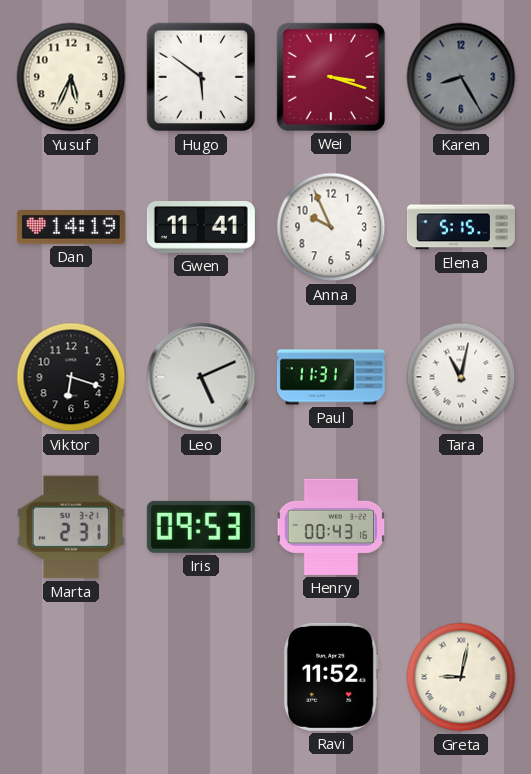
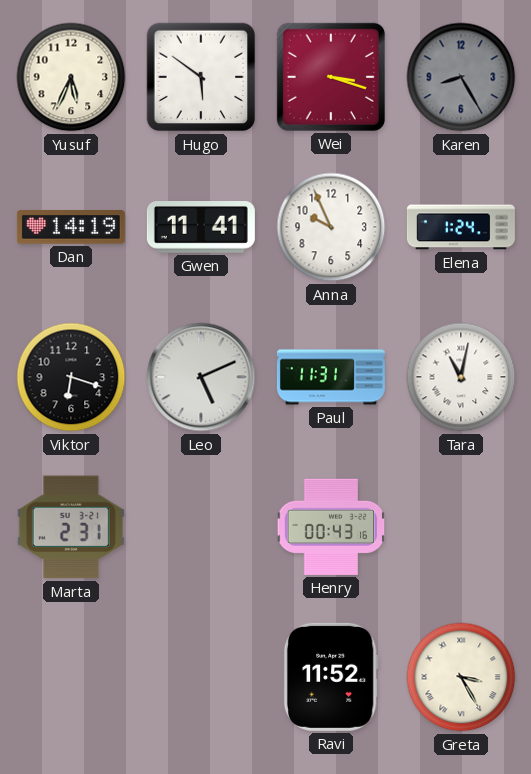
Elena: 5:15 -> 1:24
Iris: 09:53 -> none
Greta: 9:02 -> 3:25
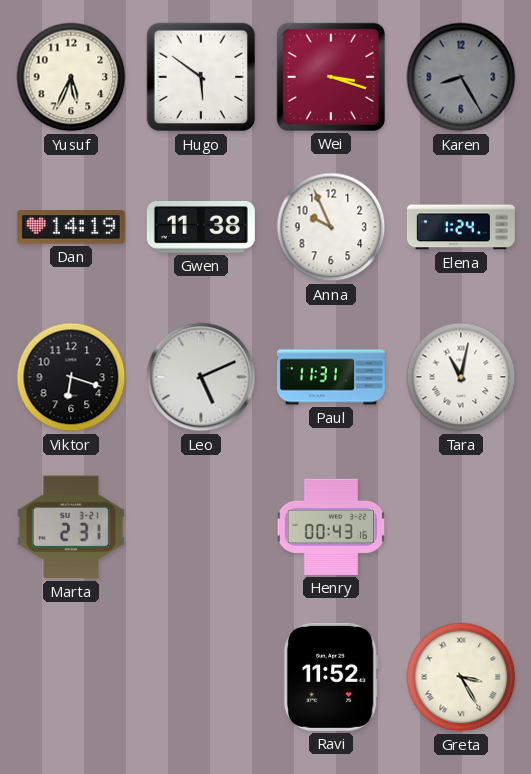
Gwen: 11:41 -> 11:38
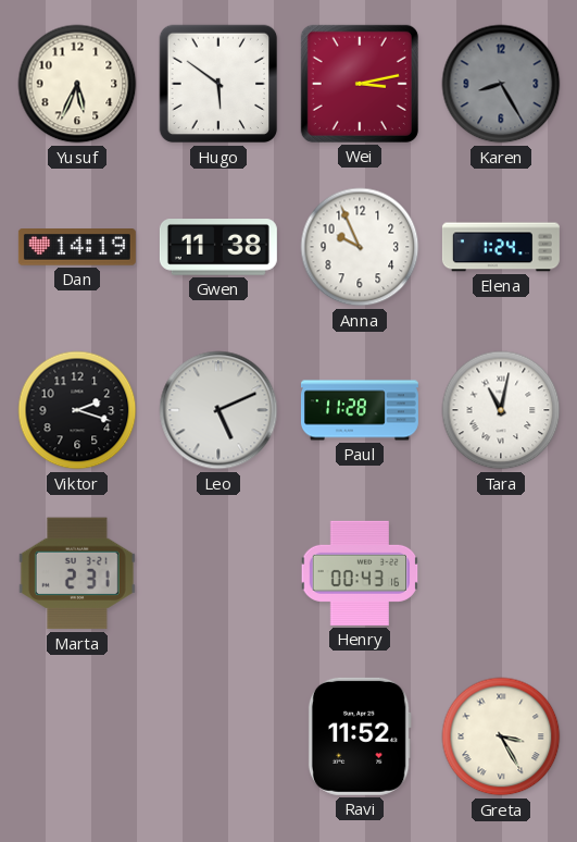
Wei: 3:18 -> 3:13
Viktor: 6:18 -> 2:18
Paul: 11:31 -> 11:28
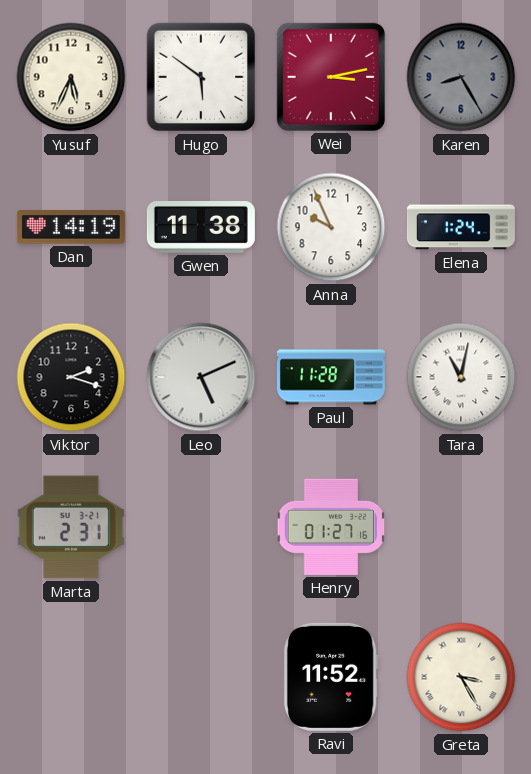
Henry: 00:43 -> 01:27
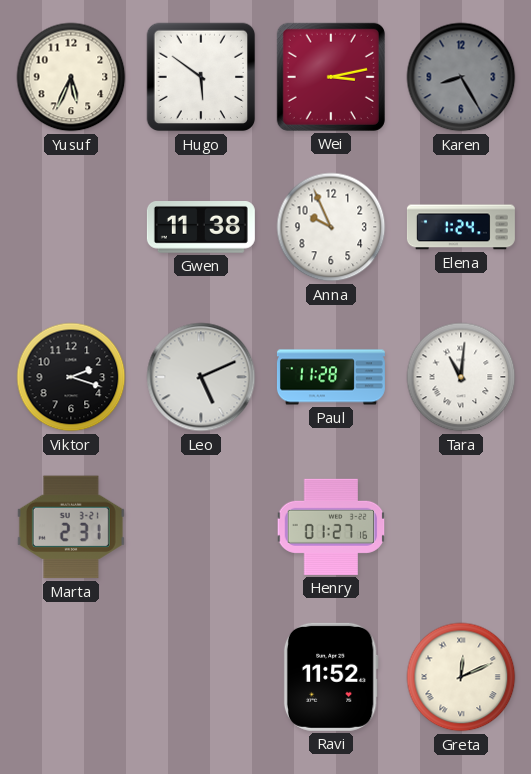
Dan: 14:19 -> none
Tara: 11:02 -> 11:01
Greta: 3:25 -> 12:11
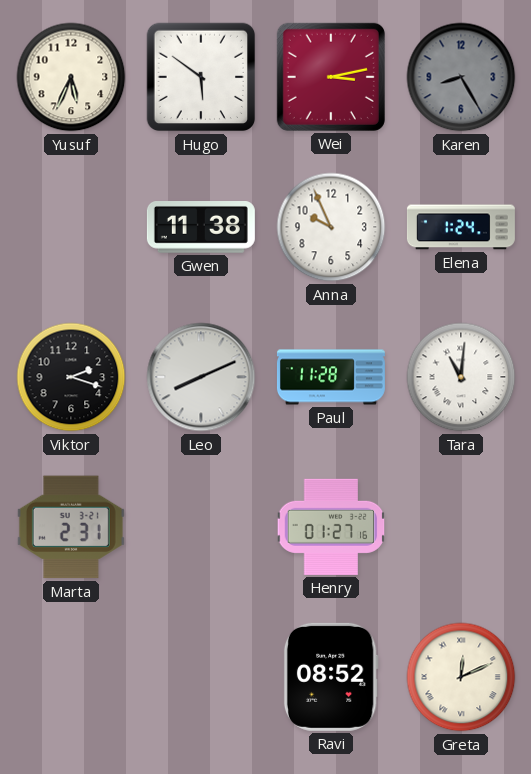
Leo: 5:11 -> 8:11
Ravi: 11:52 -> 08:52
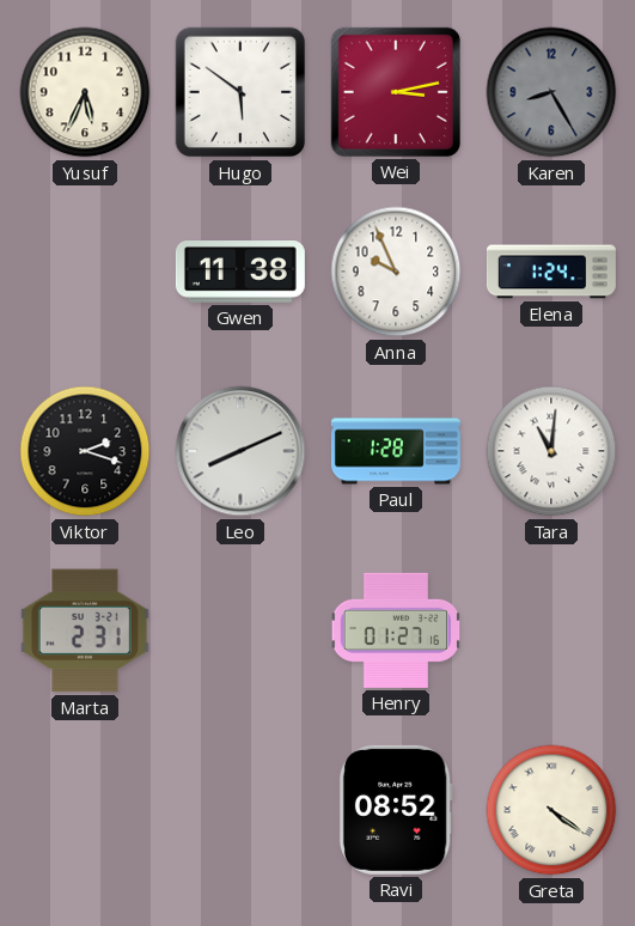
Paul: 11:28 -> 1:28
Greta: 12:11 -> 4:21
